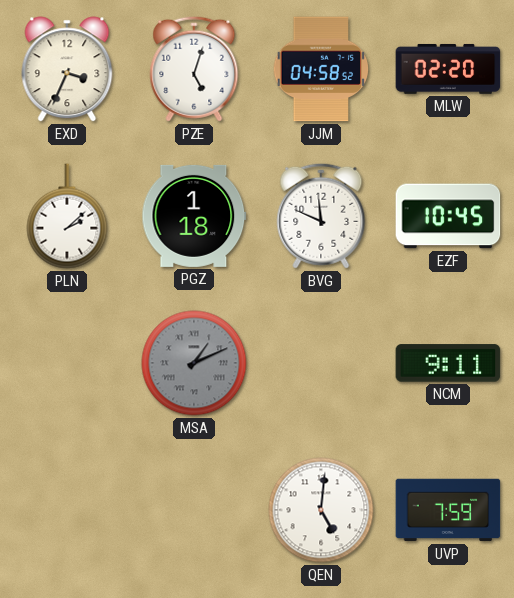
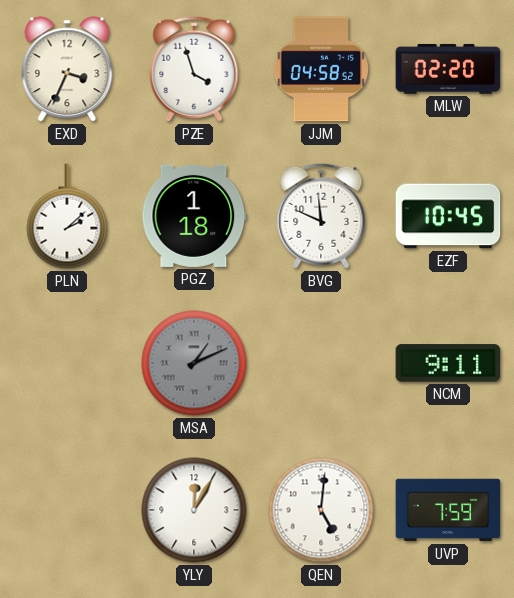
PZE: 5:03 -> 3:57
YLY: none -> 12:05
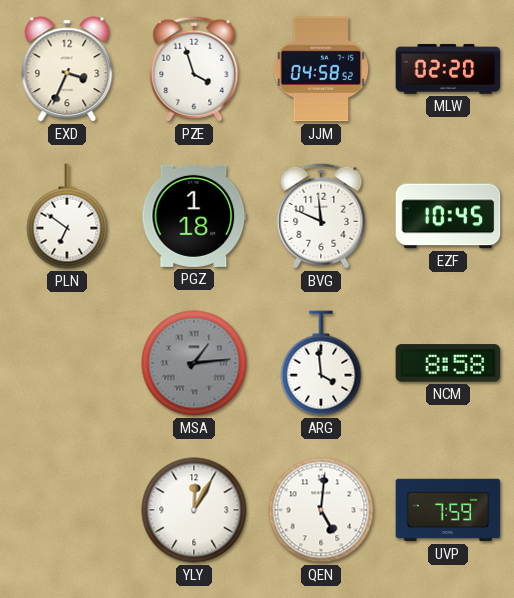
PLN: 2:08 -> 6:51
MSA: 1:11 -> 1:14
ARG: none -> 3:59
NCM: 9:11 -> 8:58
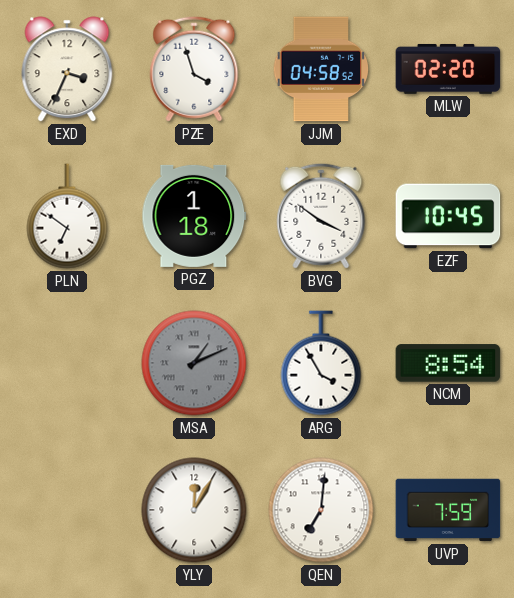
BVG: 11:49 -> 3:51
MSA: 1:14 -> 1:11
ARG: 3:59 -> 3:55
NCM: 8:58 -> 8:54
QEN: 5:01 -> 7:01
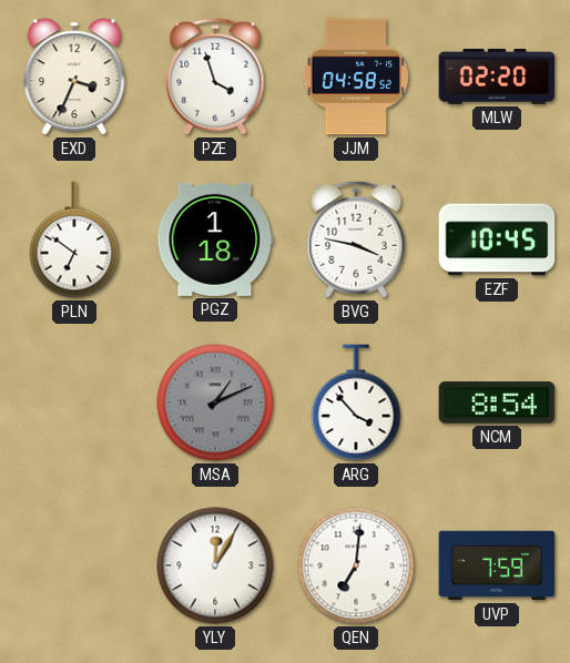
BVG: 3:51 -> 3:47
ARG: 3:55 -> 3:53
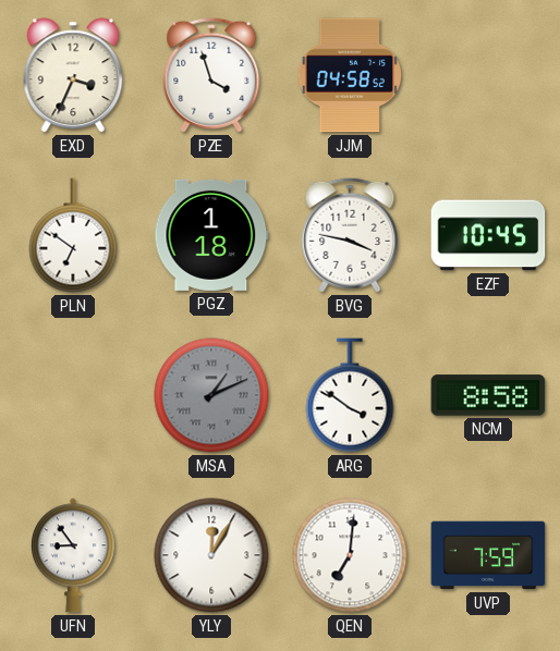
MLW: 02:20 -> none
ARG: 3:53 -> 3:51
NCM: 8:54 -> 8:58
UFN: none -> 8:54
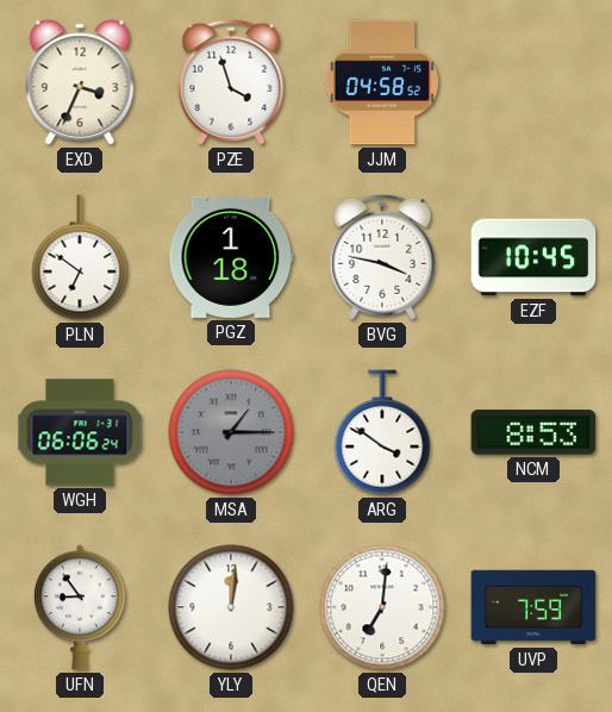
WGH: none -> 06:06
MSA: 1:11 -> 1:15
NCM: 8:58 -> 8:53
YLY: 12:05 -> 12:01
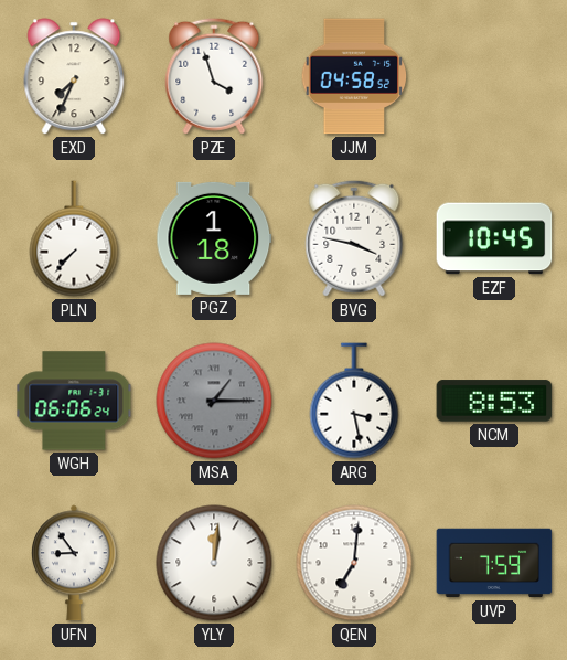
EXD: 3:34 -> 7:34
PLN: 6:51 -> 7:37
ARG: 3:51 -> 3:28
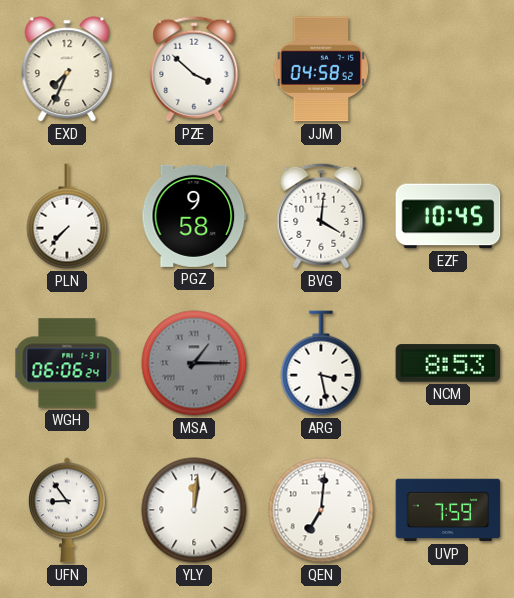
PZE: 3:57 -> 3:52
PGZ: 1:18 -> 9:58
BVG: 3:47 -> 4:01
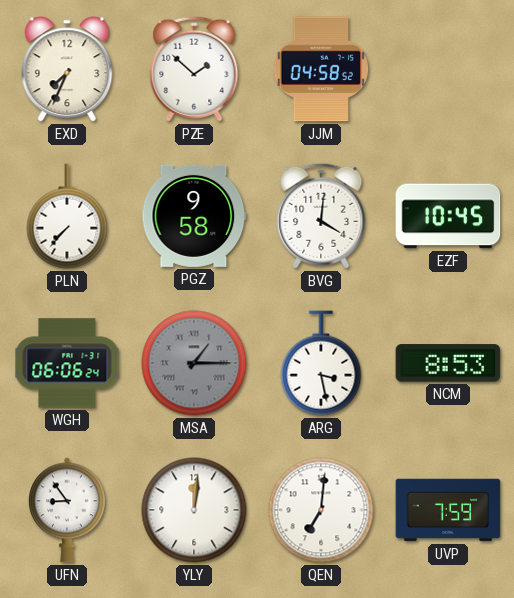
PZE: 3:52 -> 1:52
